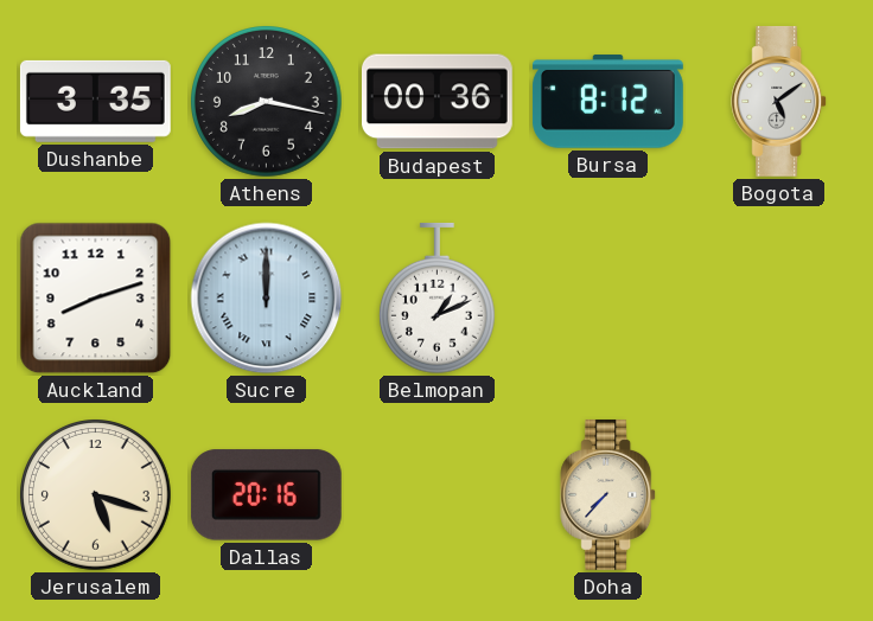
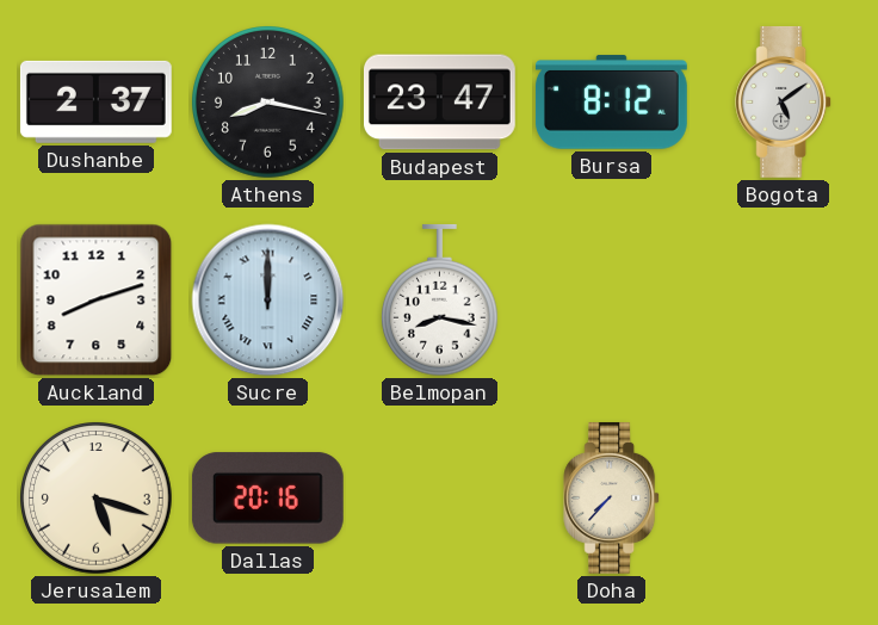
Dushanbe: 3:35 -> 2:37
Budapest: 00:36 -> 23:47
Belmopan: 1:11 -> 8:17
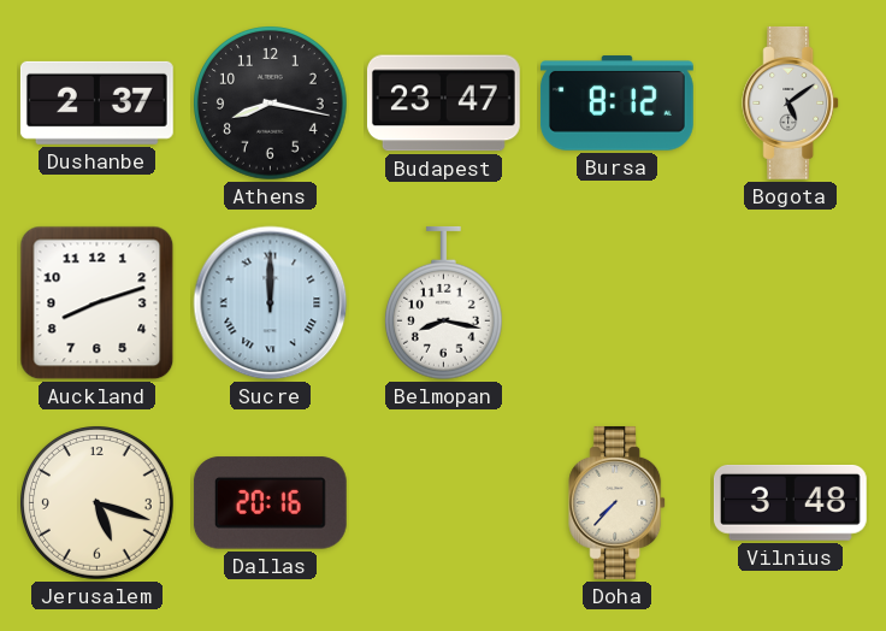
Vilnius: none -> 3:48
